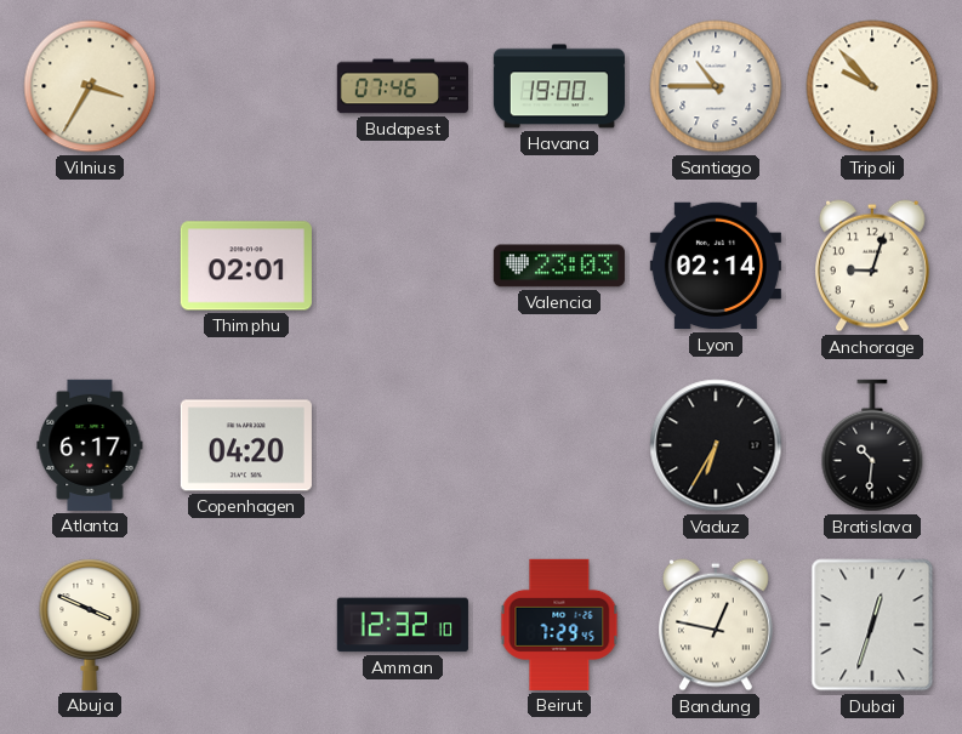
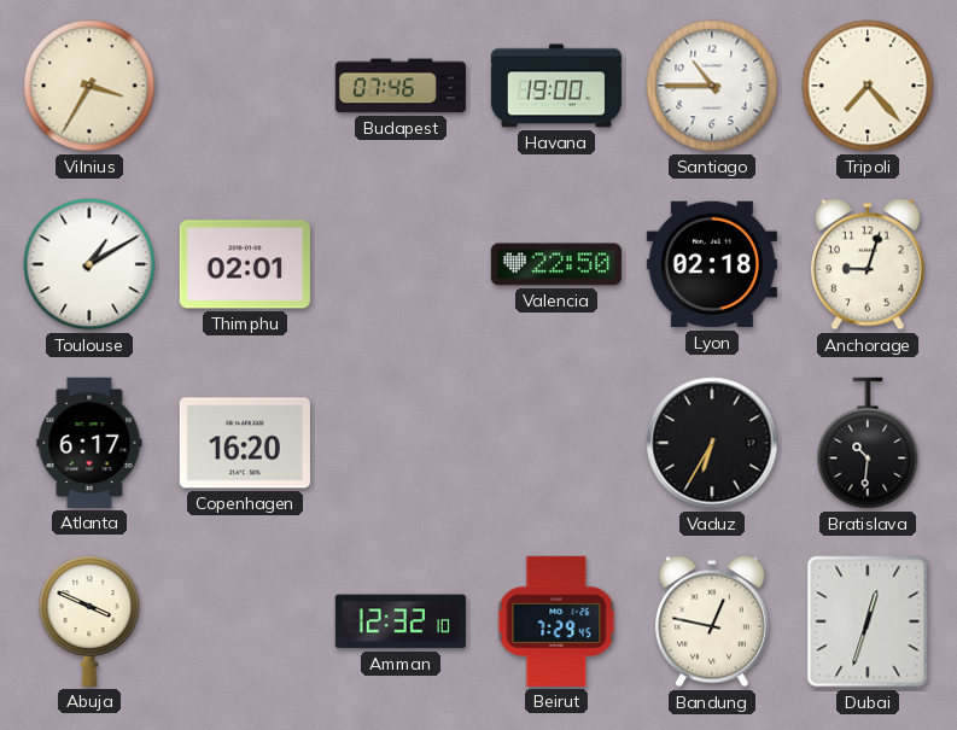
Tripoli: 9:53 -> 7:23
Toulouse: none -> 1:10
Valencia: 23:03 -> 22:50
Lyon: 02:14 -> 02:18
Copenhagen: 04:20 -> 16:20
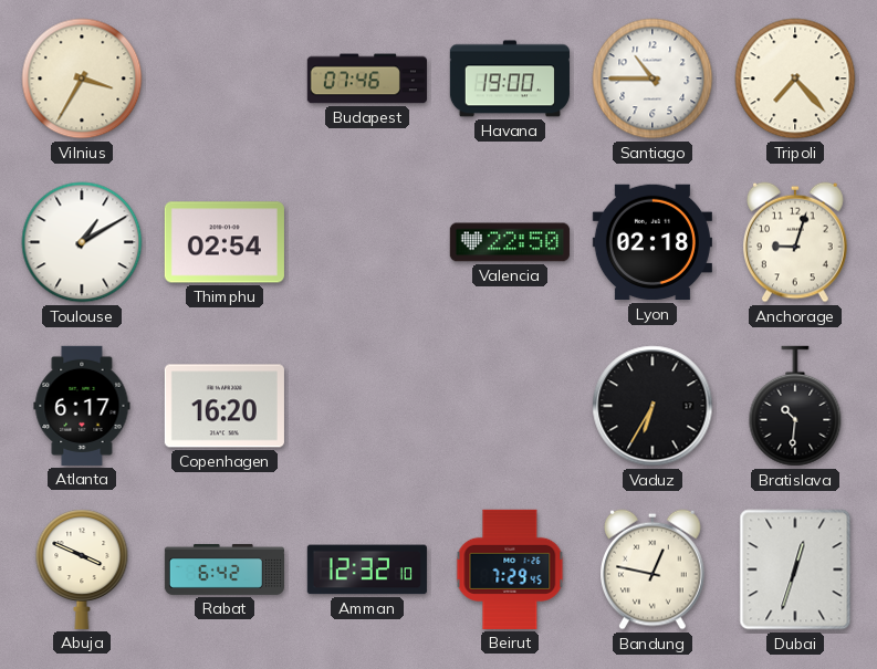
Thimphu: 02:01 -> 02:54
Rabat: none -> 6:42
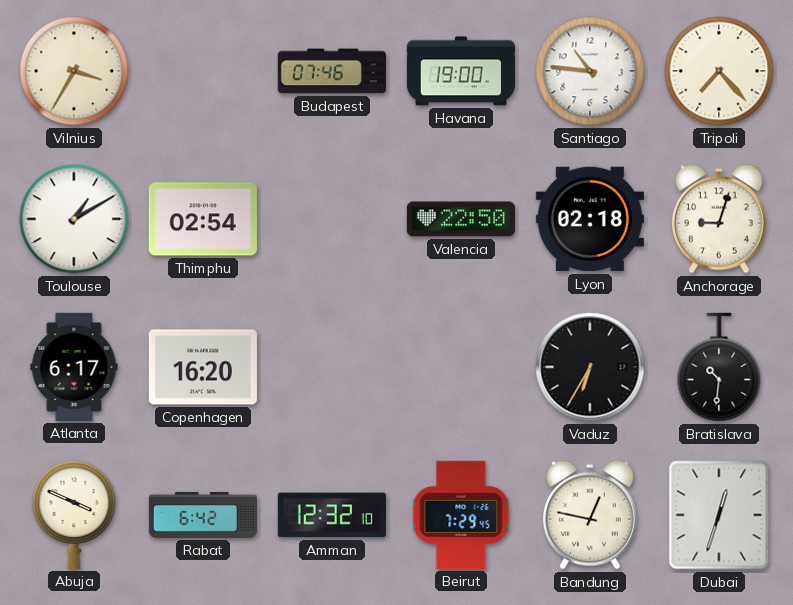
Santiago: 10:45 -> 10:46
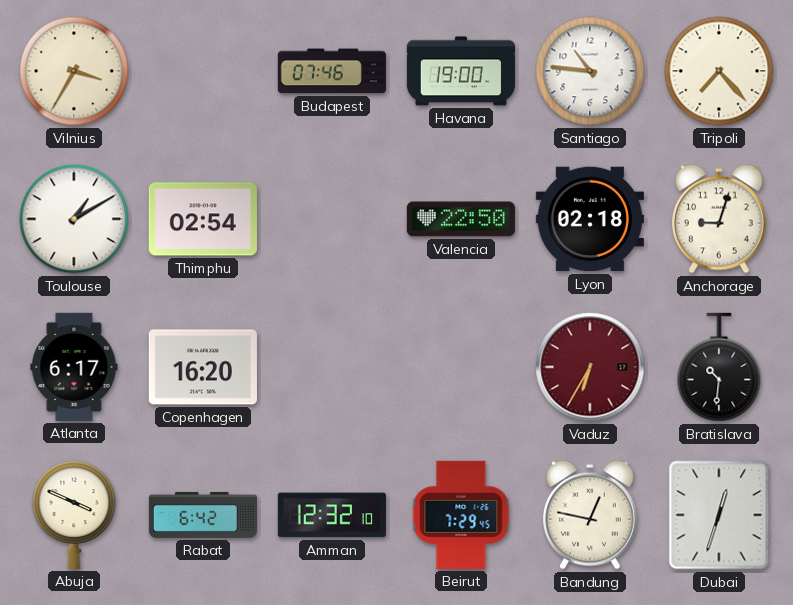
Vaduz dial: black -> burgundy
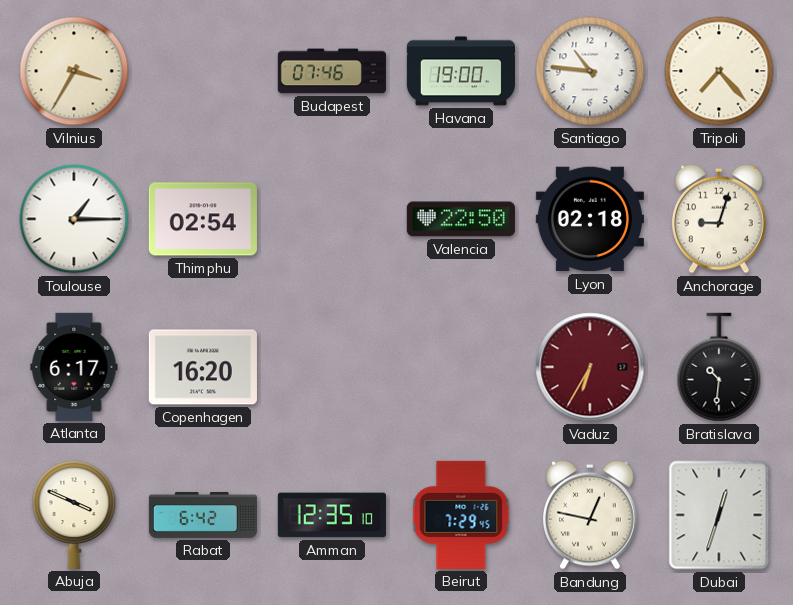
Toulouse: 1:10 -> 1:15
Amman: 12:32 -> 12:35
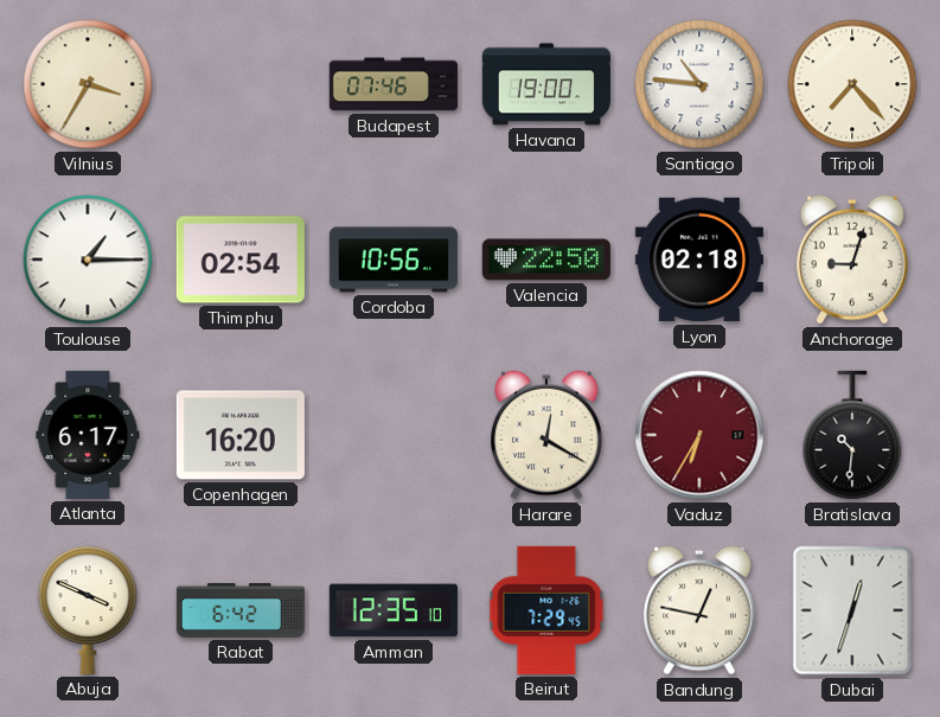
Cordoba: none -> 10:56
Harare: none -> 12:20
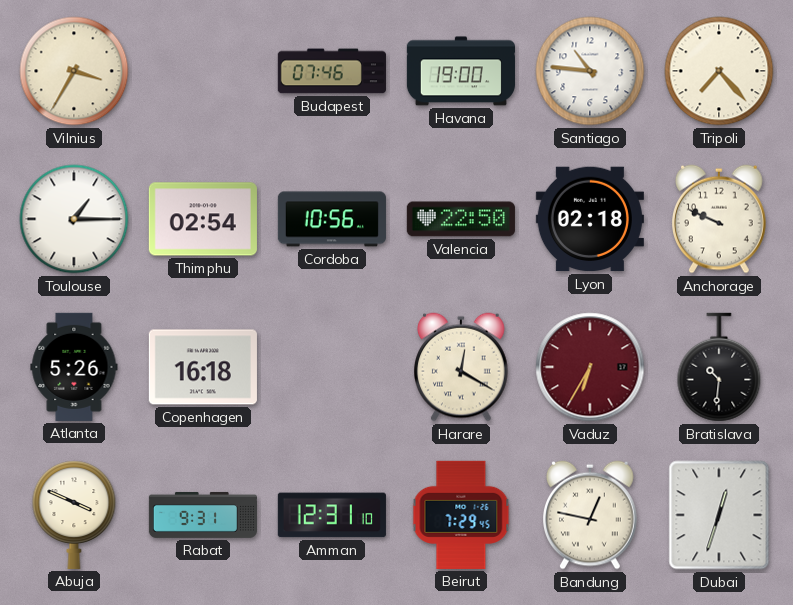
Anchorage: 9:03 -> 9:49
Atlanta: 6:17 -> 5:26
Copenhagen: 16:20 -> 16:18
Rabat: 6:42 -> 9:31
Amman: 12:35 -> 12:31
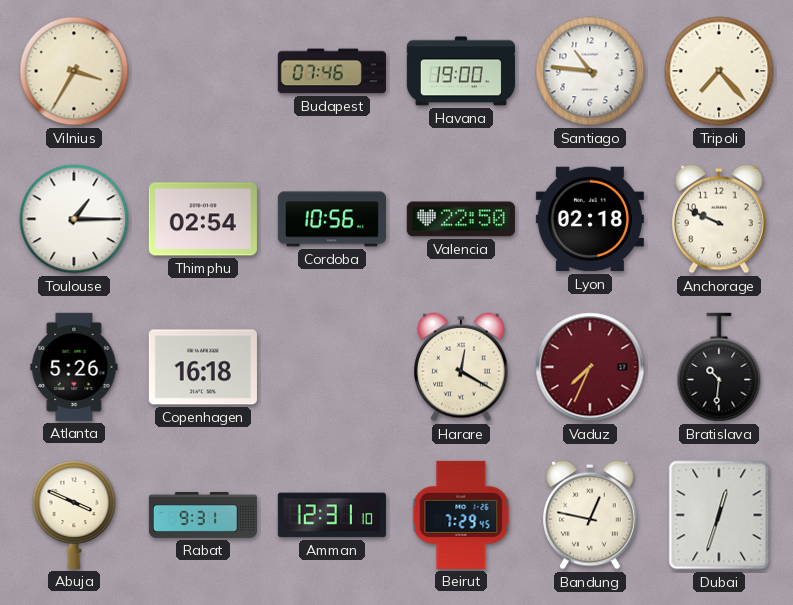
Vaduz: 6:35 -> 7:34
